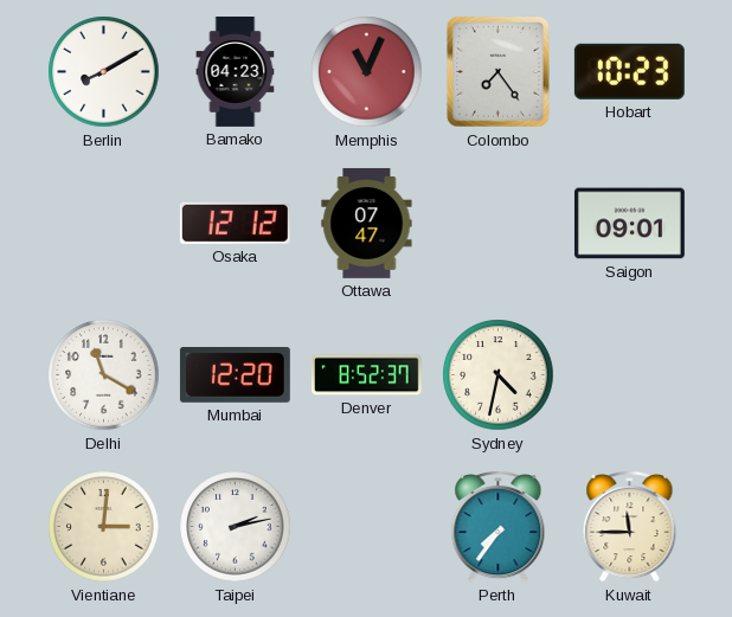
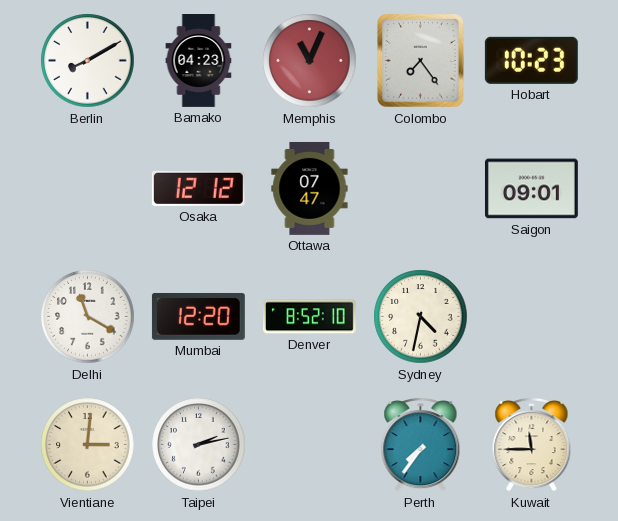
Denver: 8:52:37 -> 8:52:10
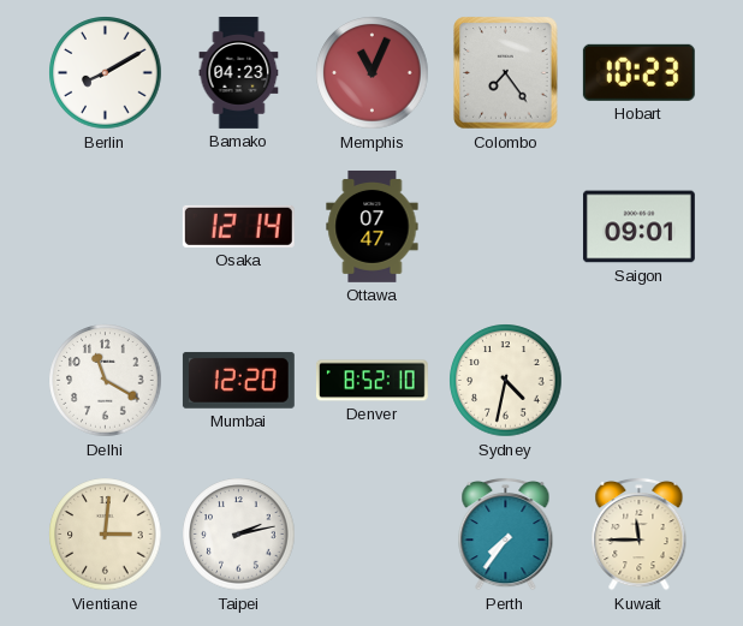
Osaka: 12:12 -> 12:14
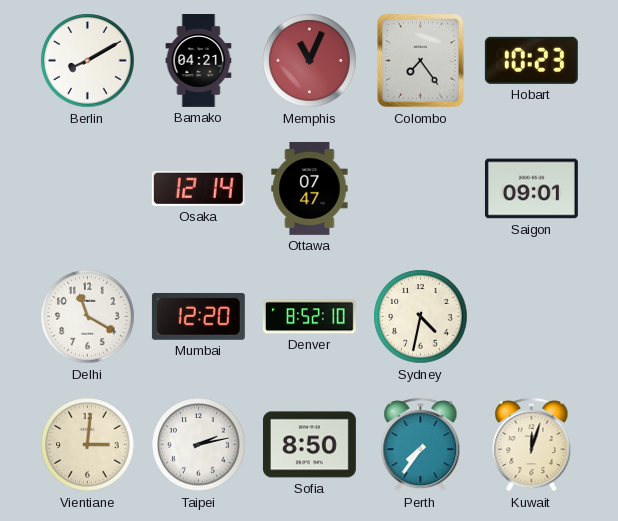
Bamako: 04:23 -> 04:21
Sofia: none -> 8:50
Kuwait: 11:45 -> 12:03
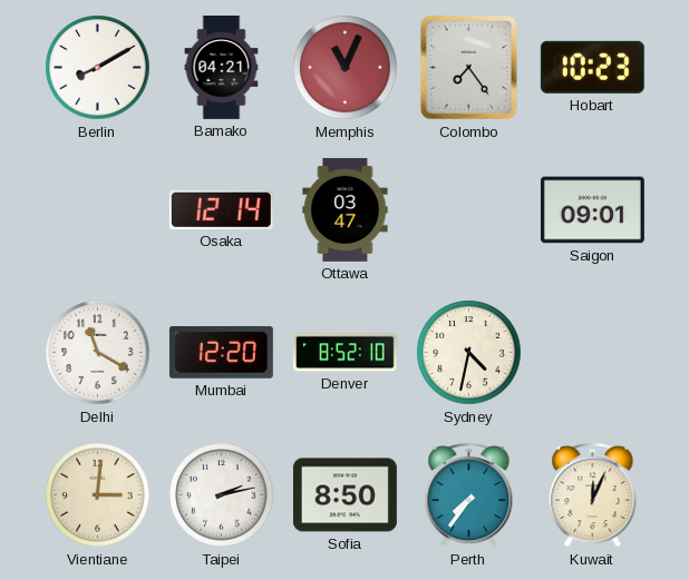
Ottawa: 07:47 -> 03:47
Kuwait: 12:03 -> 12:04
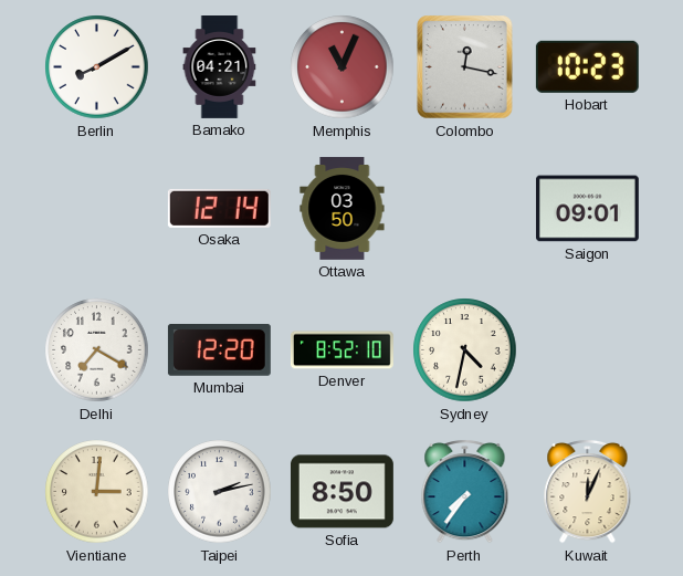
Colombo: 7:24 -> 12:17
Ottawa: 03:47 -> 03:50
Delhi: 11:20 -> 7:20
